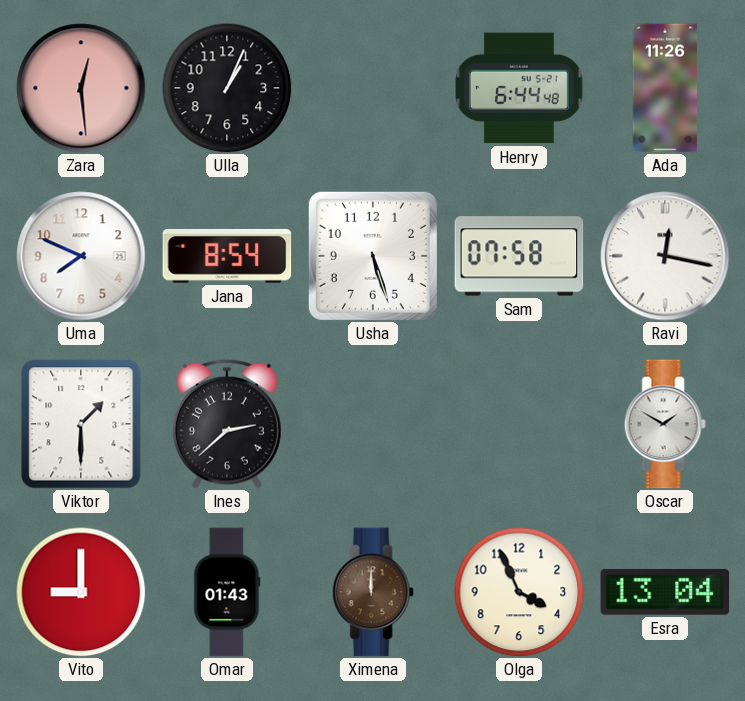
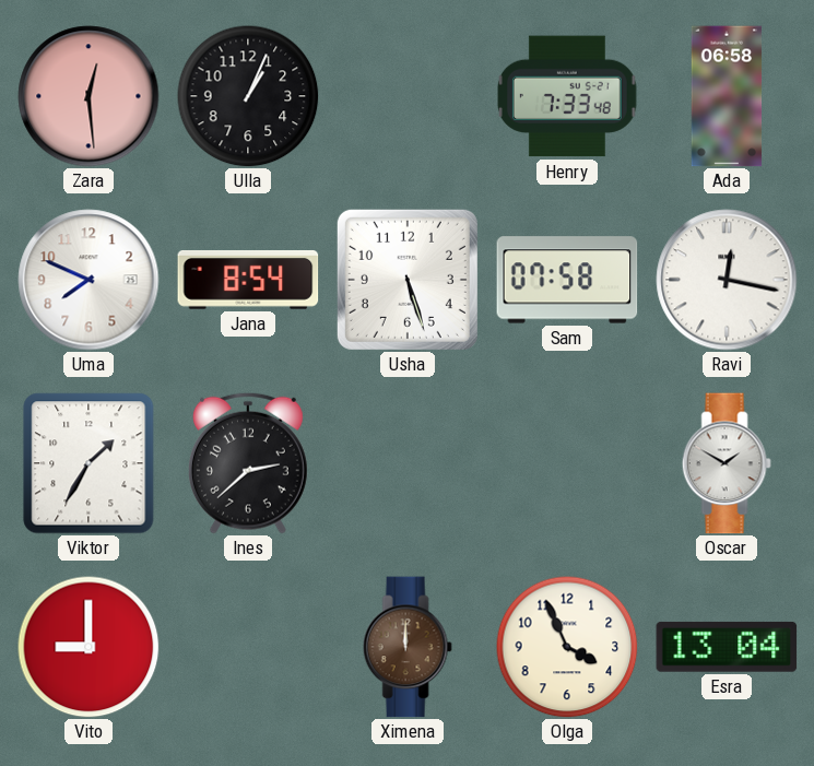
Henry: 6:44 -> 7:33
Ada: 11:26 -> 06:58
Viktor: 1:30 -> 1:35
Omar: 01:43 -> none
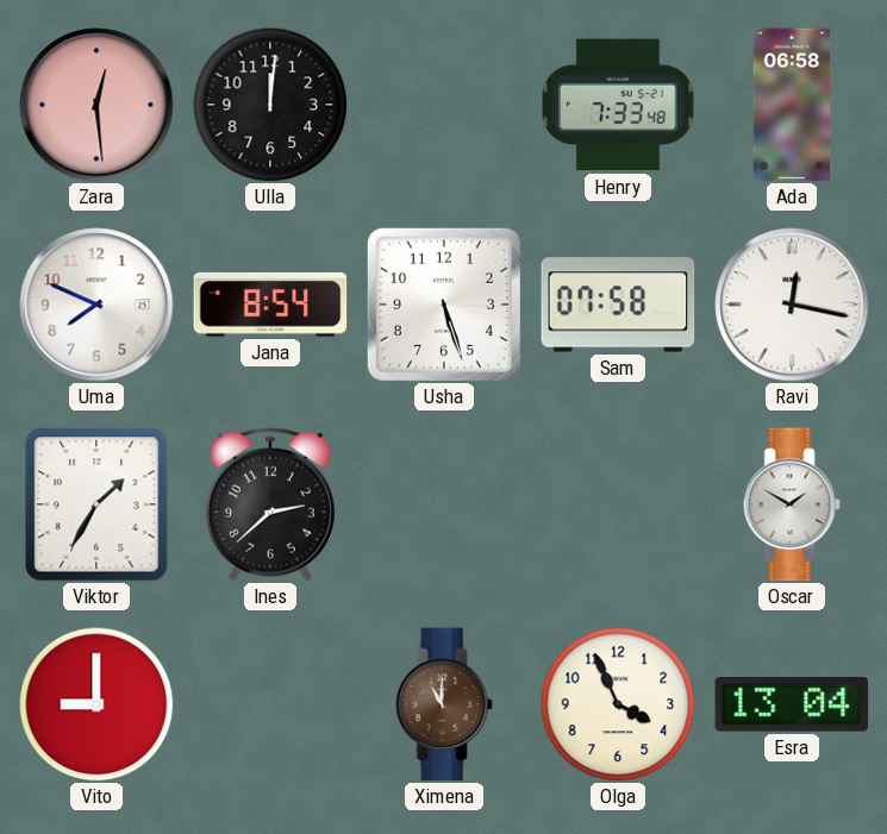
Ulla: 1:04 -> 12:01
Ximena: 12:00 -> 11:00
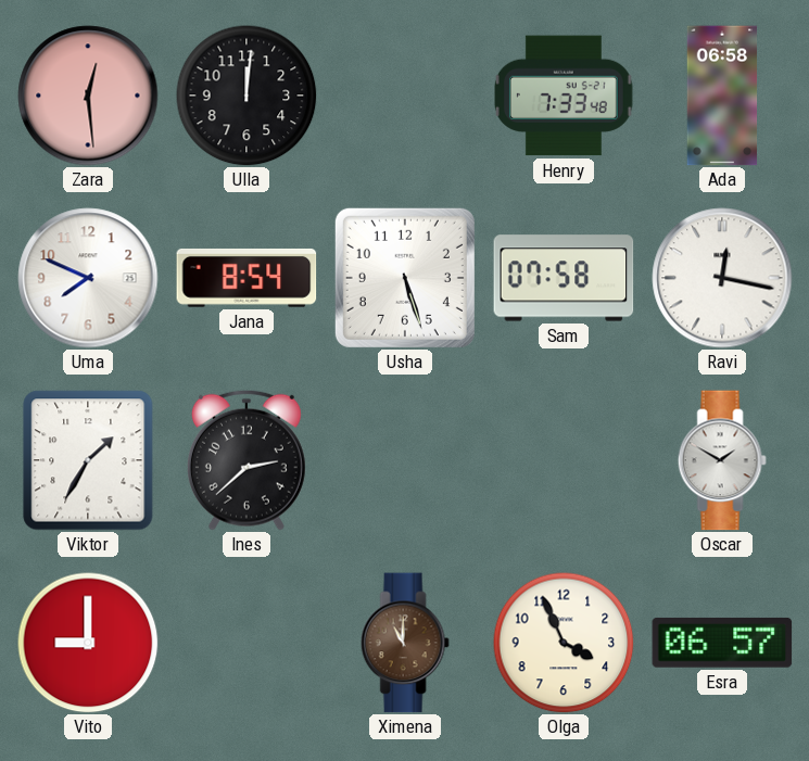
Esra: 13:04 -> 06:57
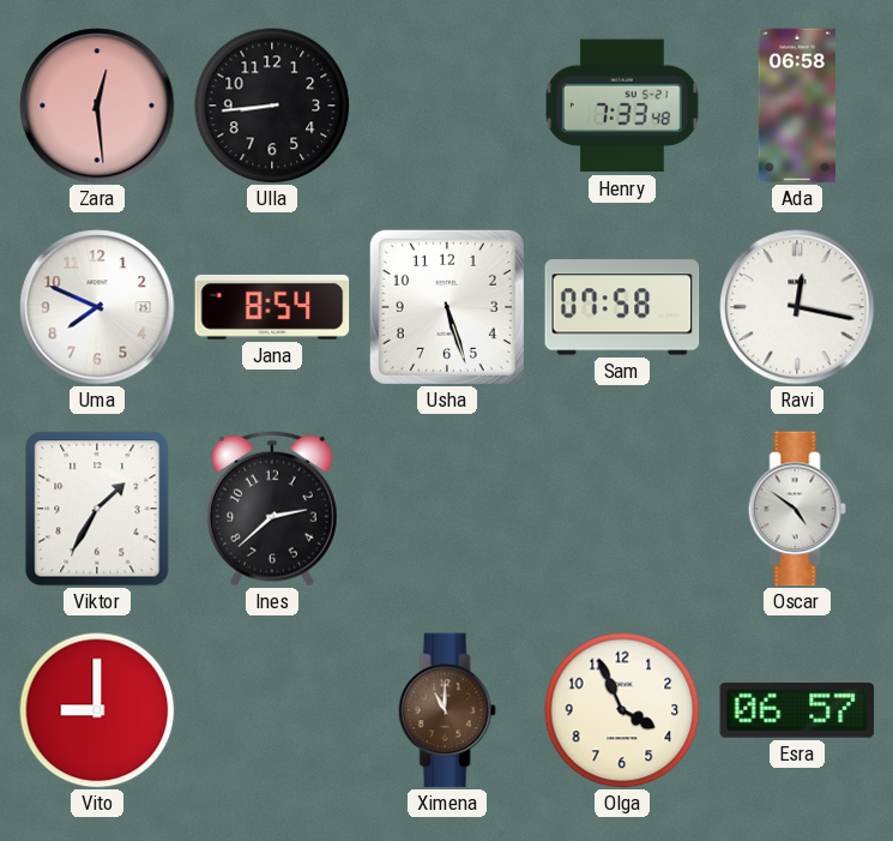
Ulla: 12:01 -> 8:44
Oscar: 1:50 -> 4:51
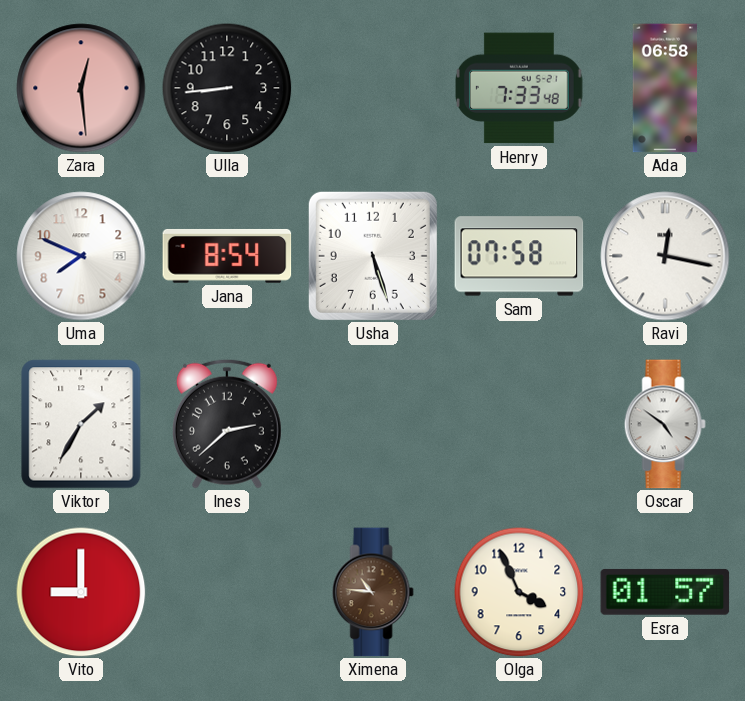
Ximena: 11:00 -> 10:46
Esra: 06:57 -> 01:57
